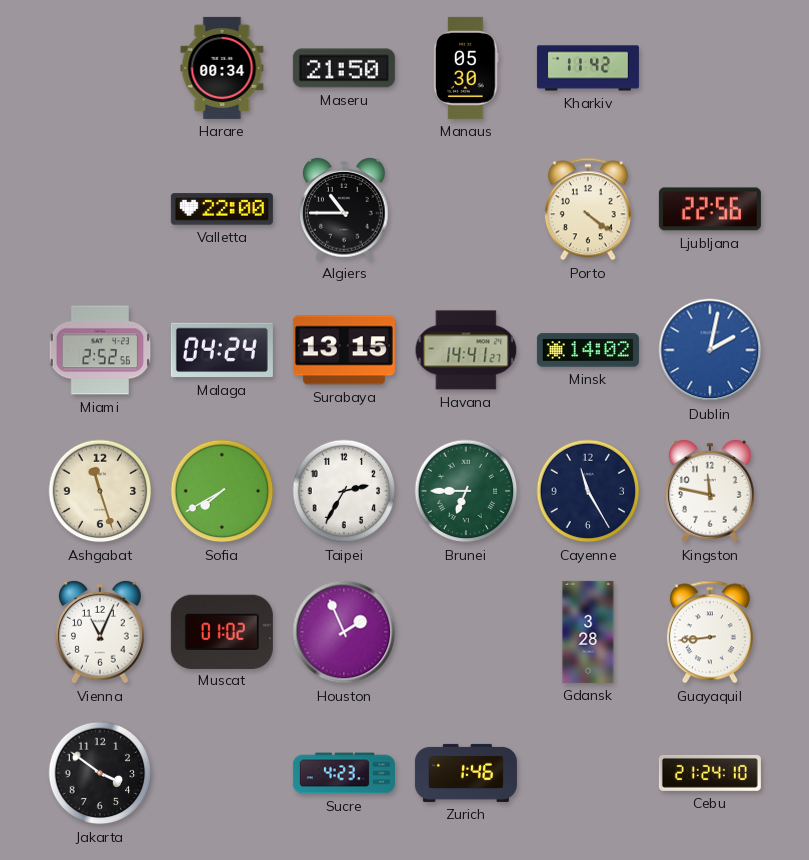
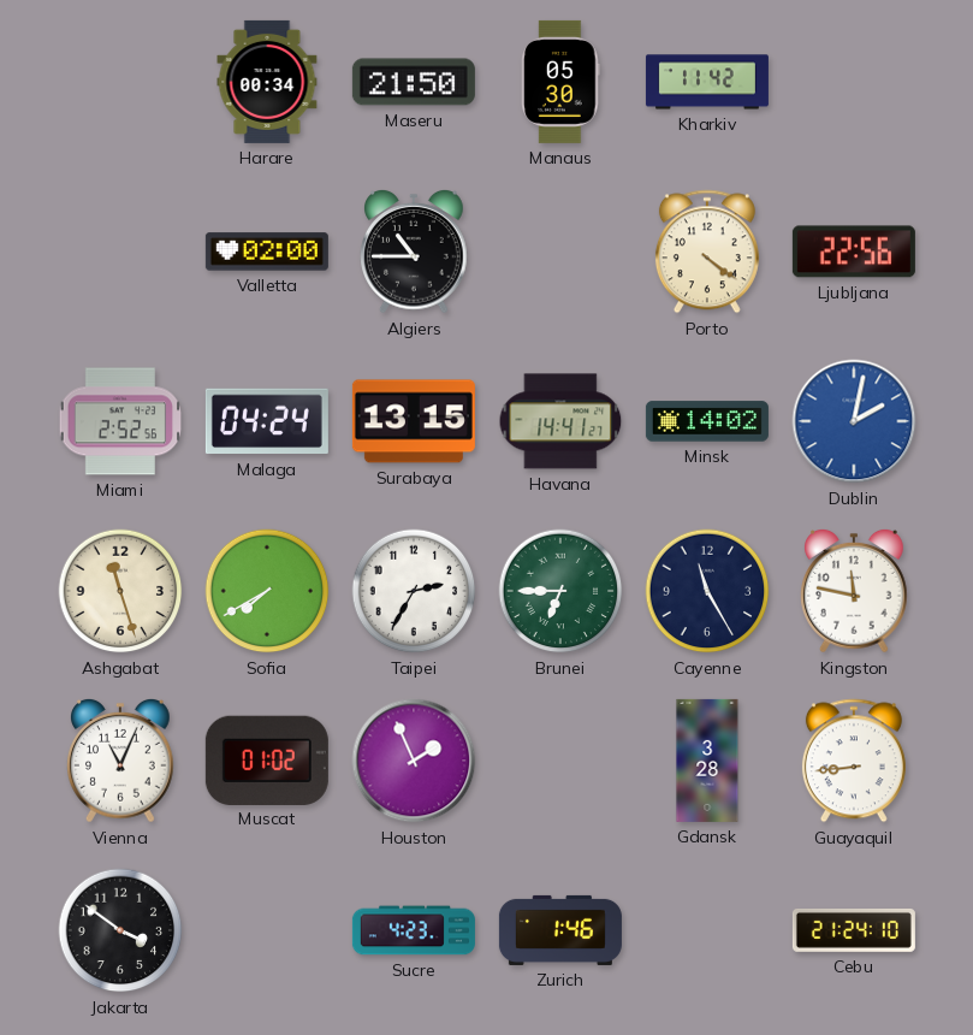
Valletta: 22:00 -> 02:00
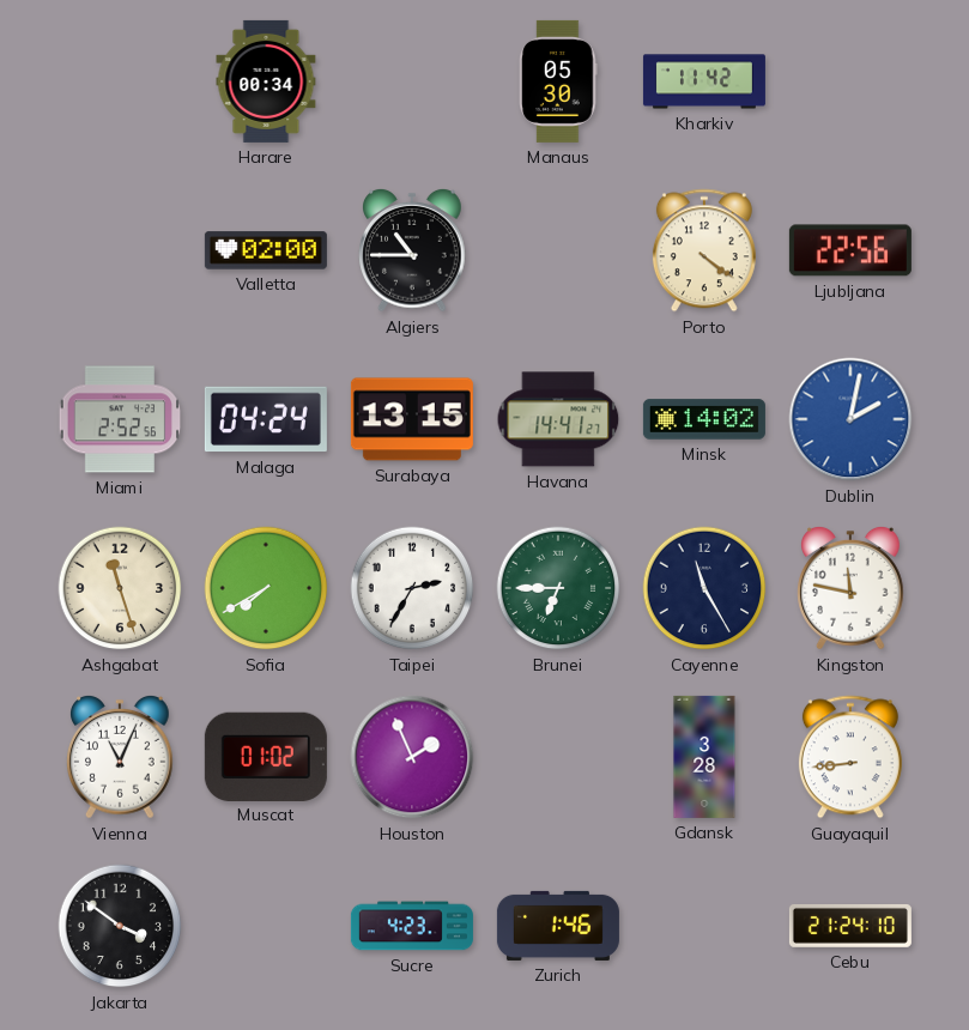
Maseru: 21:50 -> none
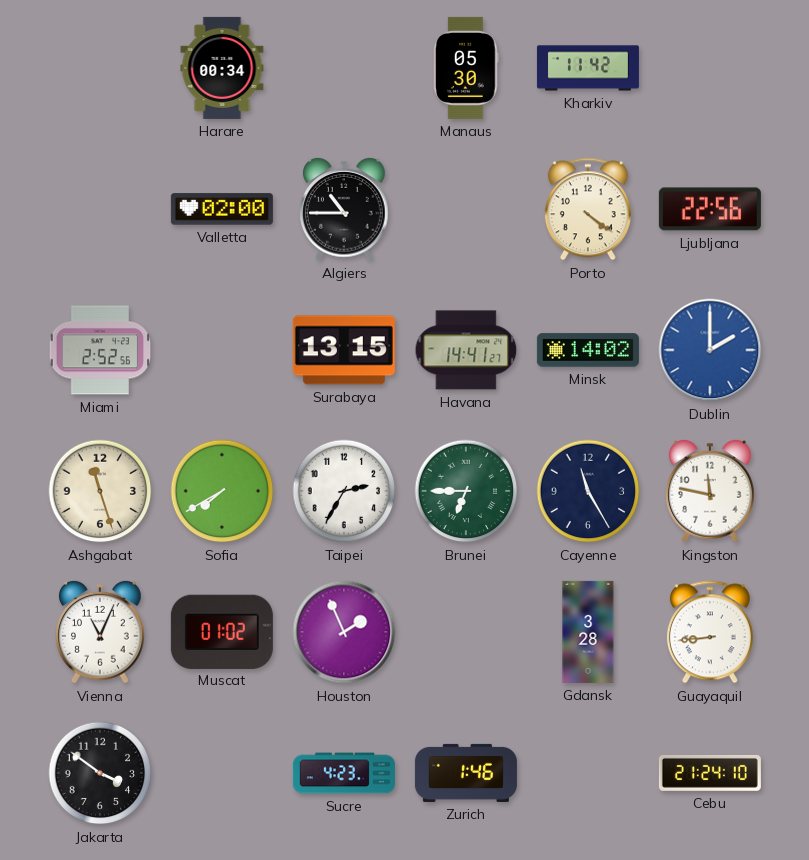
Malaga: 04:24 -> none
Dublin: 2:02 -> 2:00
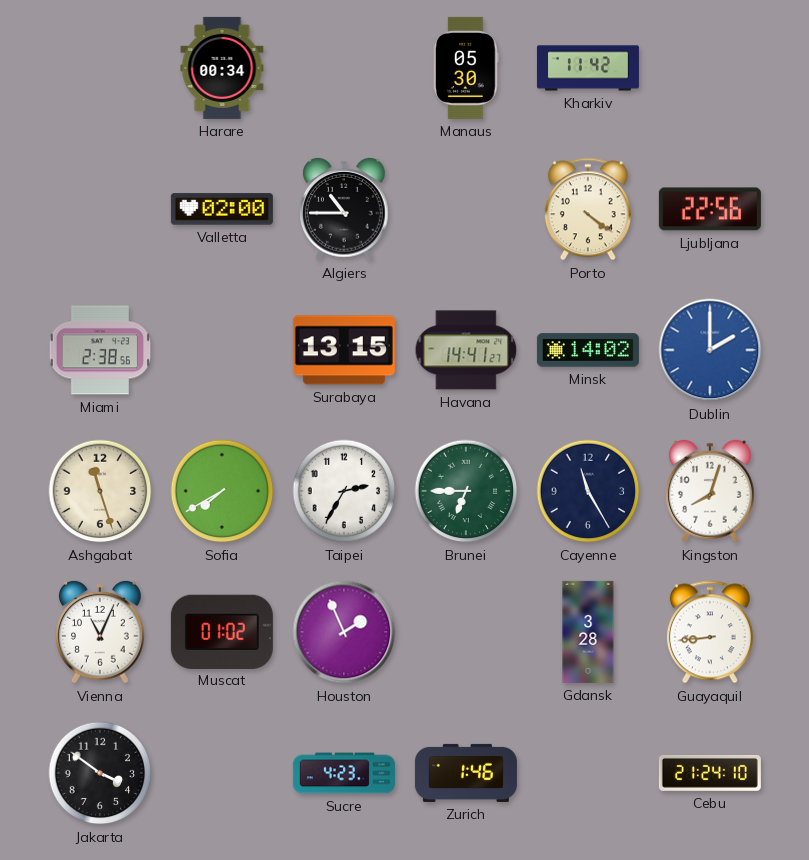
Miami: 2:52 -> 2:38
Kingston: 11:47 -> 8:03
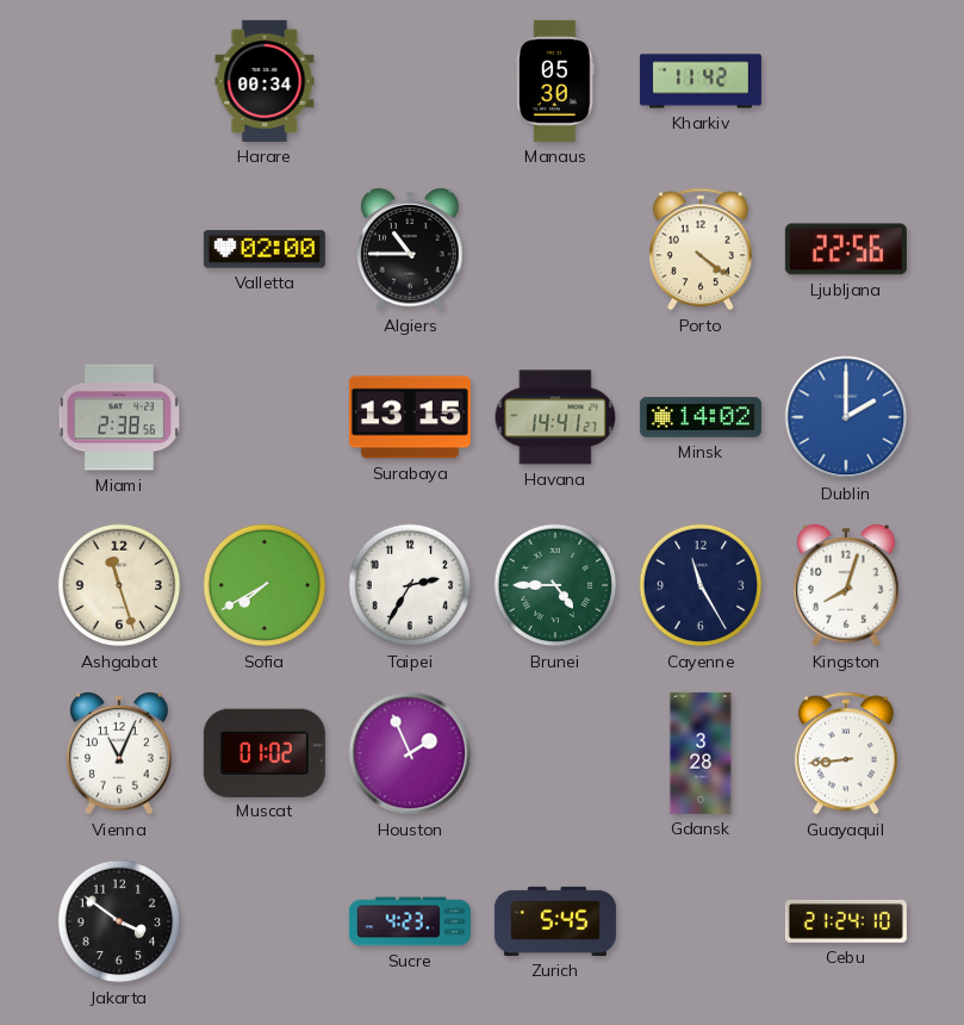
Brunei: 6:45 -> 4:45
Zurich: 1:46 -> 5:45
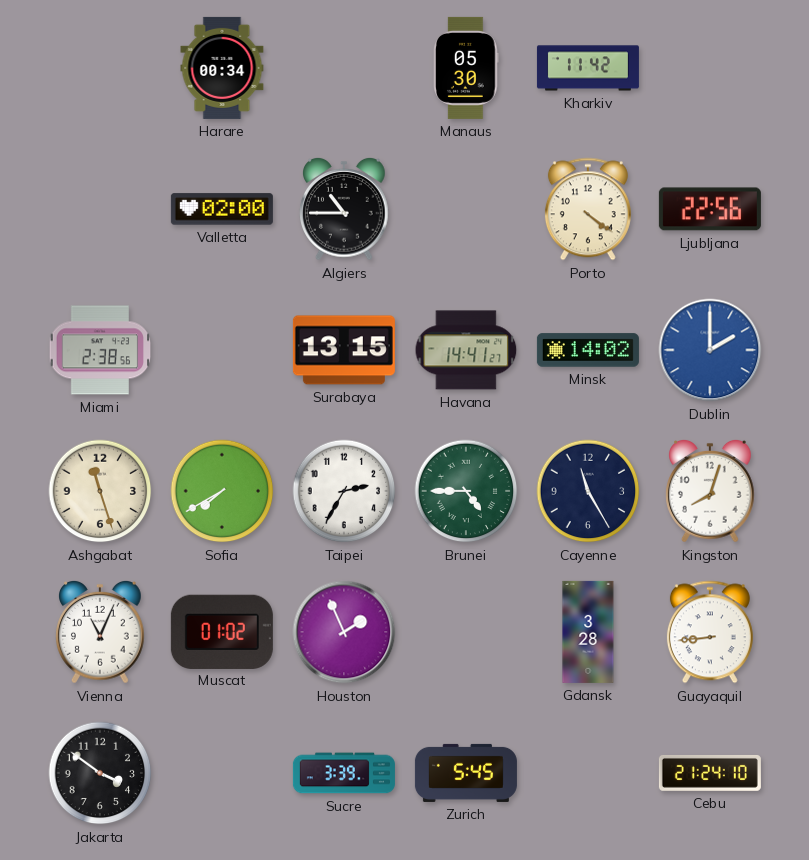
Sucre: 4:23 -> 3:39
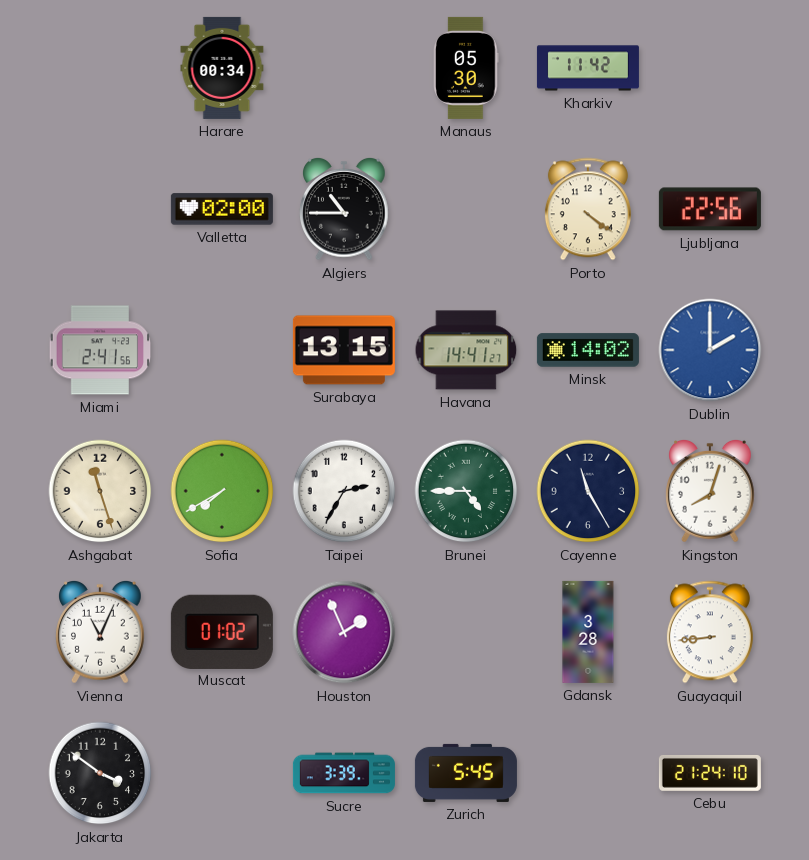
Miami: 2:38 -> 2:41
